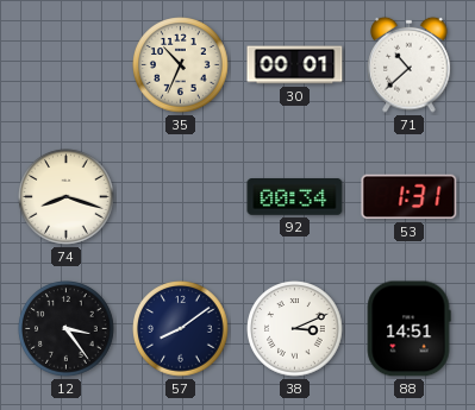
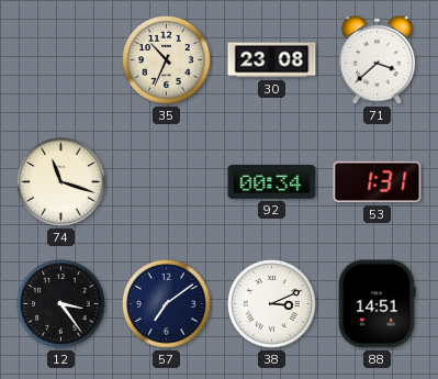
30: 00:01 -> 23:08
71: 10:38 -> 3:38
74: 8:18 -> 11:18
57: 8:09 -> 7:09
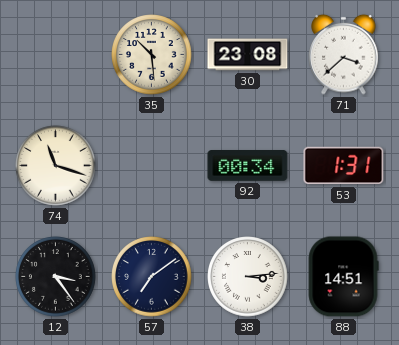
35: 10:34 -> 10:29
38: 3:11 -> 3:14
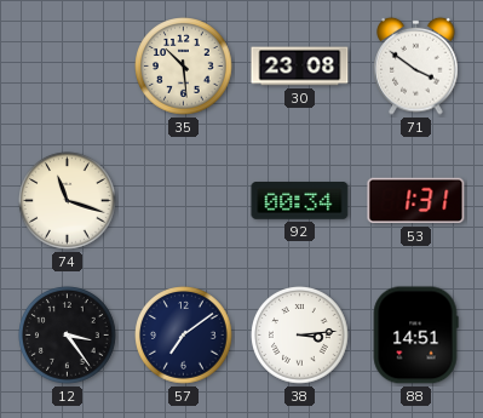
71: 3:38 -> 3:51
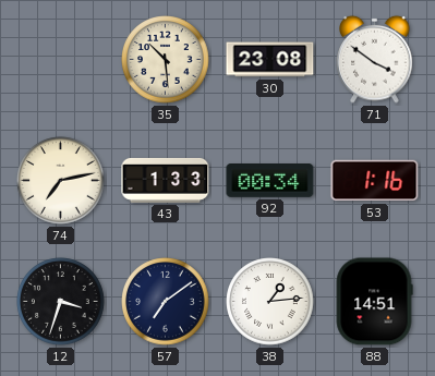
74: 11:18 -> 7:13
43: none -> 1:33
53: 1:31 -> 1:16
12: 3:24 -> 3:33
38: 3:14 -> 1:14
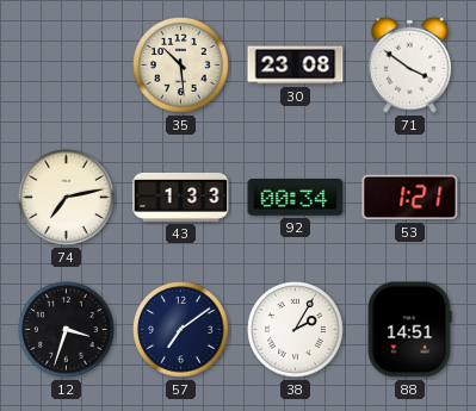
53: 1:16 -> 1:21
38: 1:14 -> 2:05
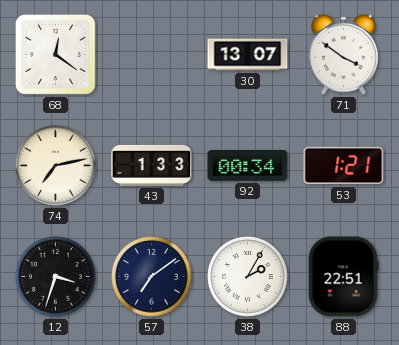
68: none -> 12:21
35: 10:29 -> none
30: 23:08 -> 13:07
88: 14:51 -> 22:51
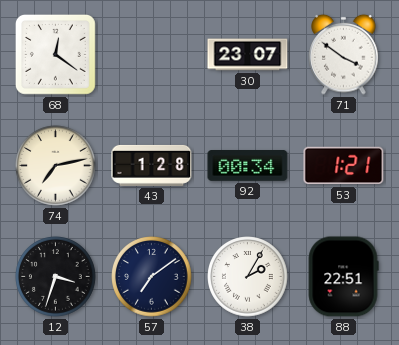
30: 13:07 -> 23:07
43: 1:33 -> 1:28
